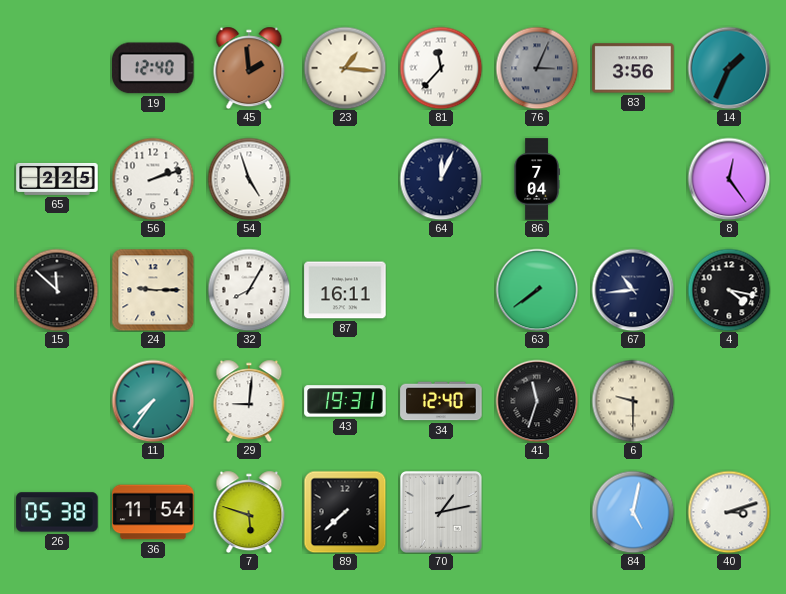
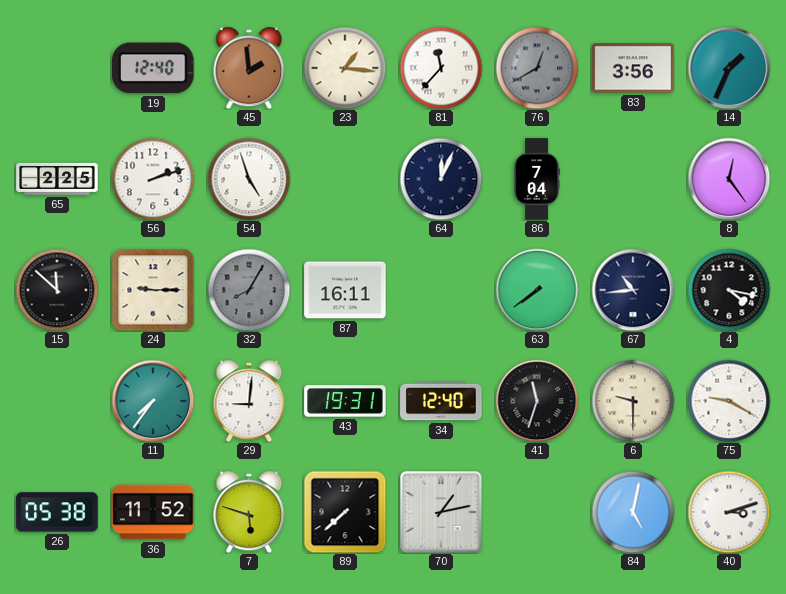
76: 3:04 -> 12:40
32 dial: white -> grey
75: none -> 9:20
36: 11:54 -> 11:52
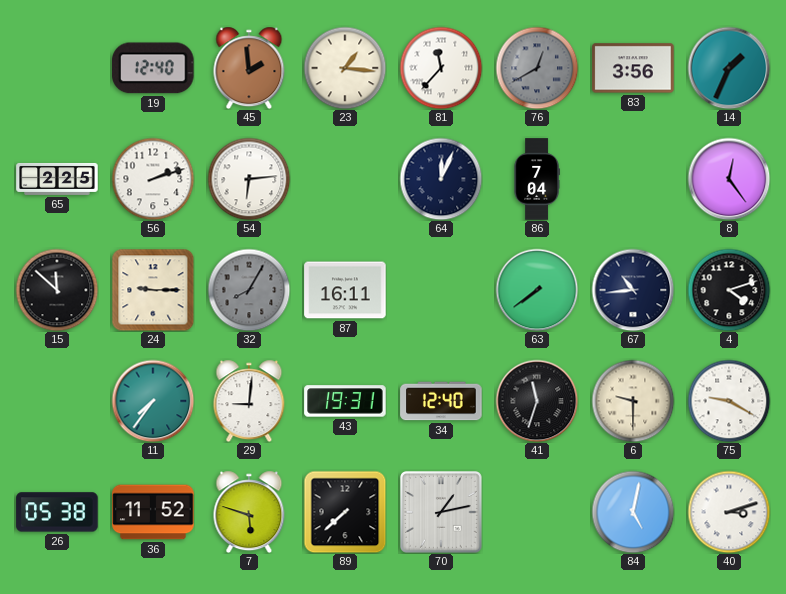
54: 4:57 -> 6:14
4: 4:17 -> 4:12
